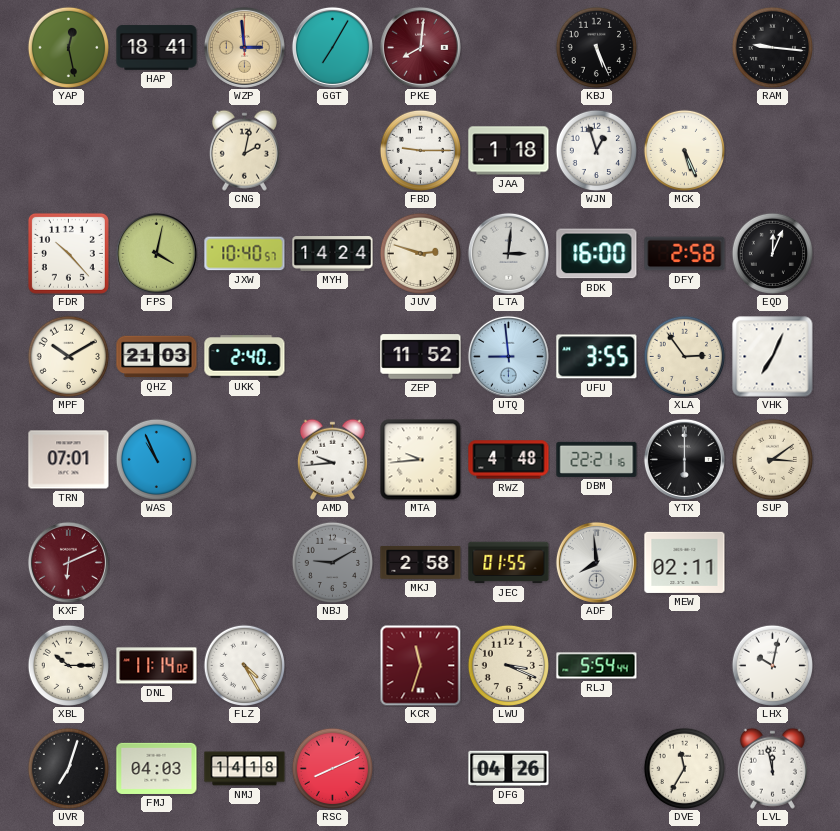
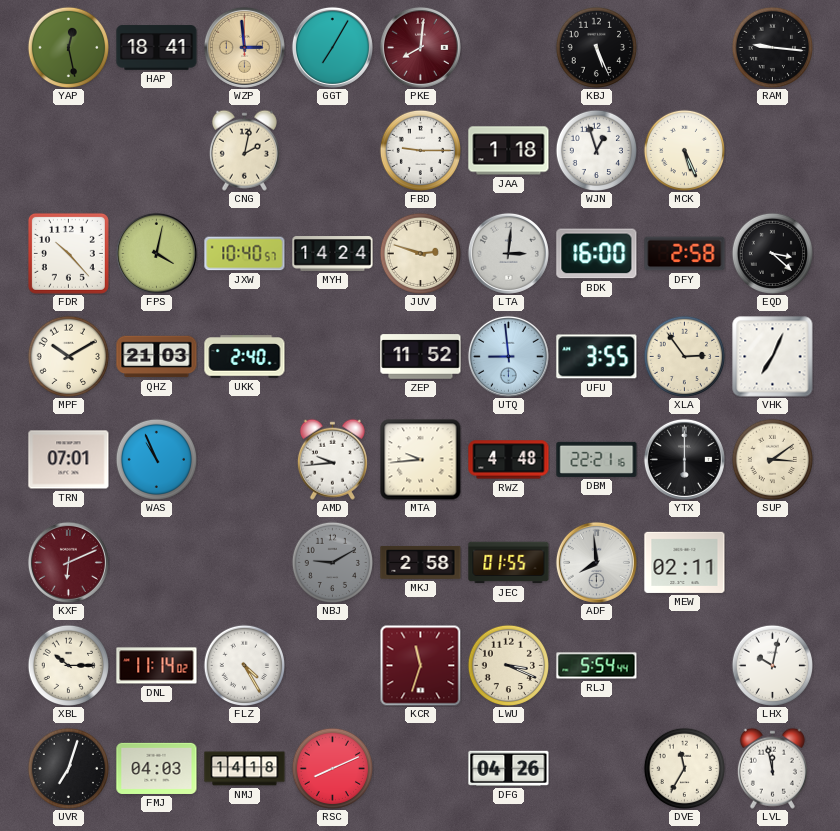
EQD: 12:04 -> 3:22
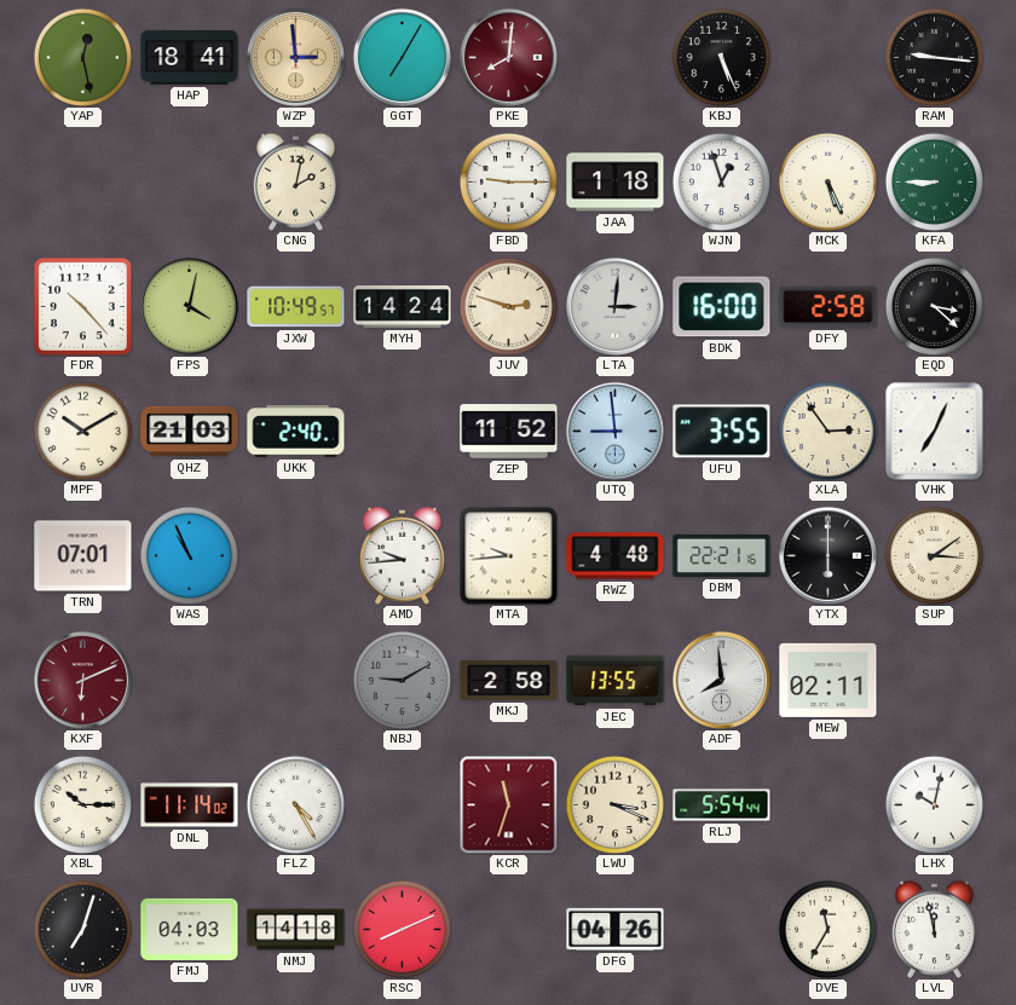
KFA: none -> 8:45
JXW: 10:40 -> 10:49
JEC: 01:55 -> 13:55
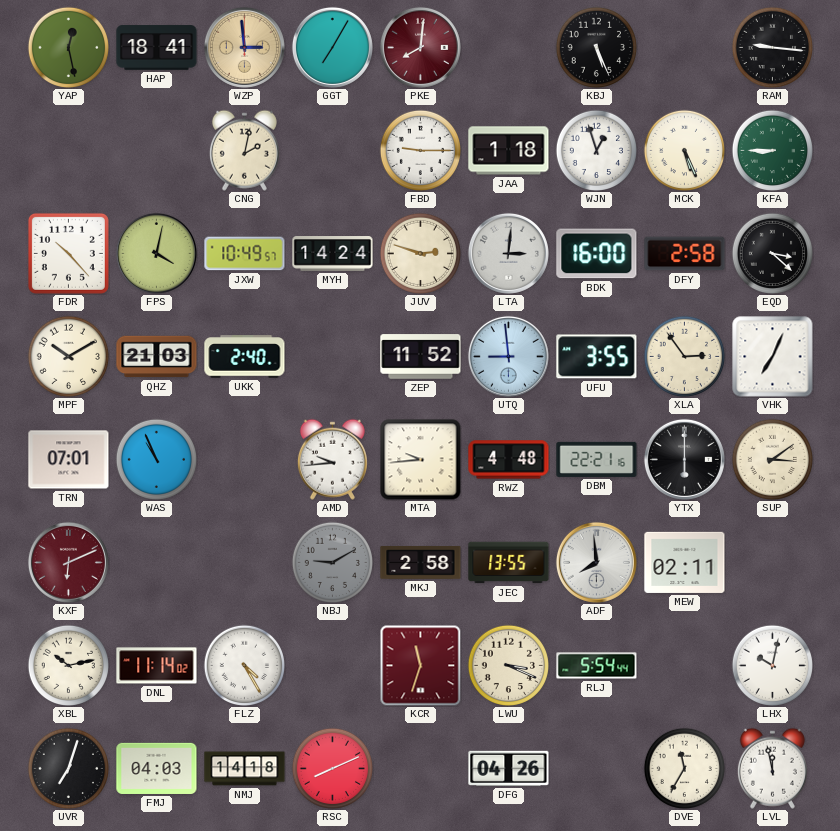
XBL: 10:15 -> 10:13
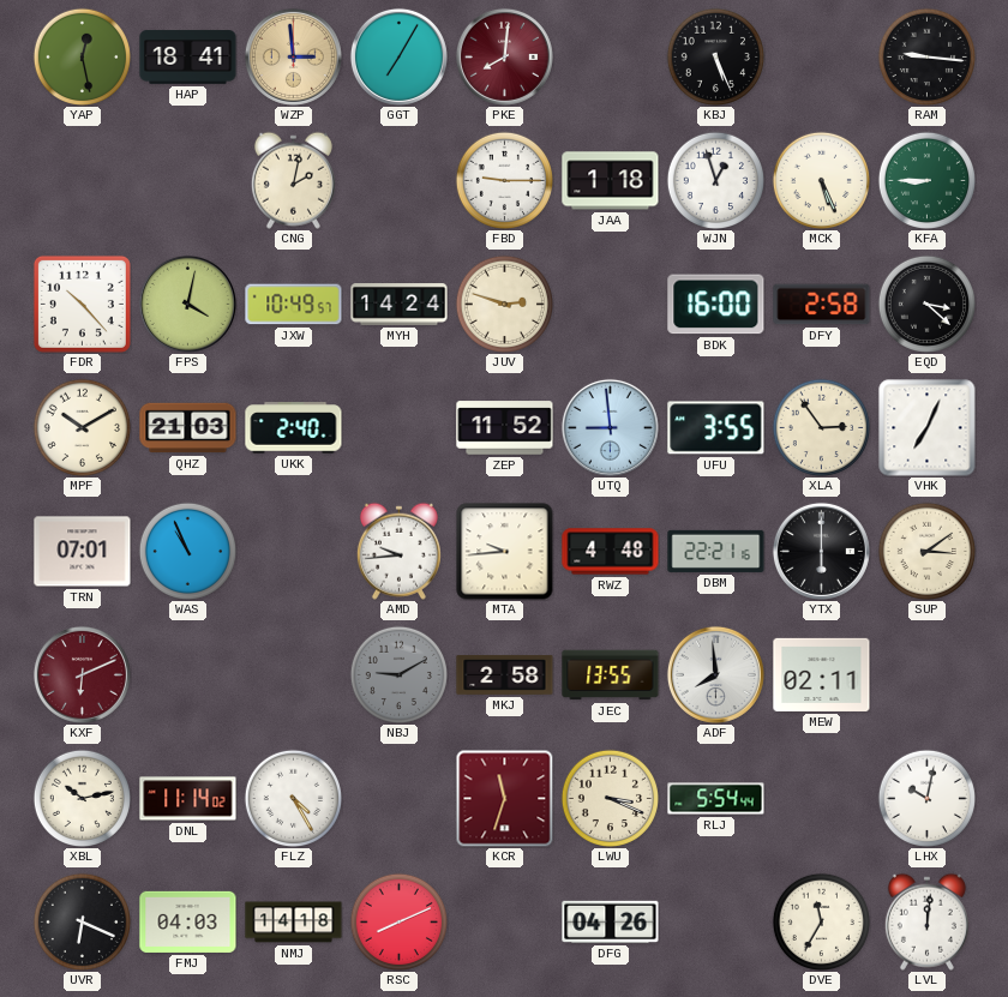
LTA: 3:01 -> none
UVR: 7:03 -> 6:19
LVL: 11:58 -> 12:01
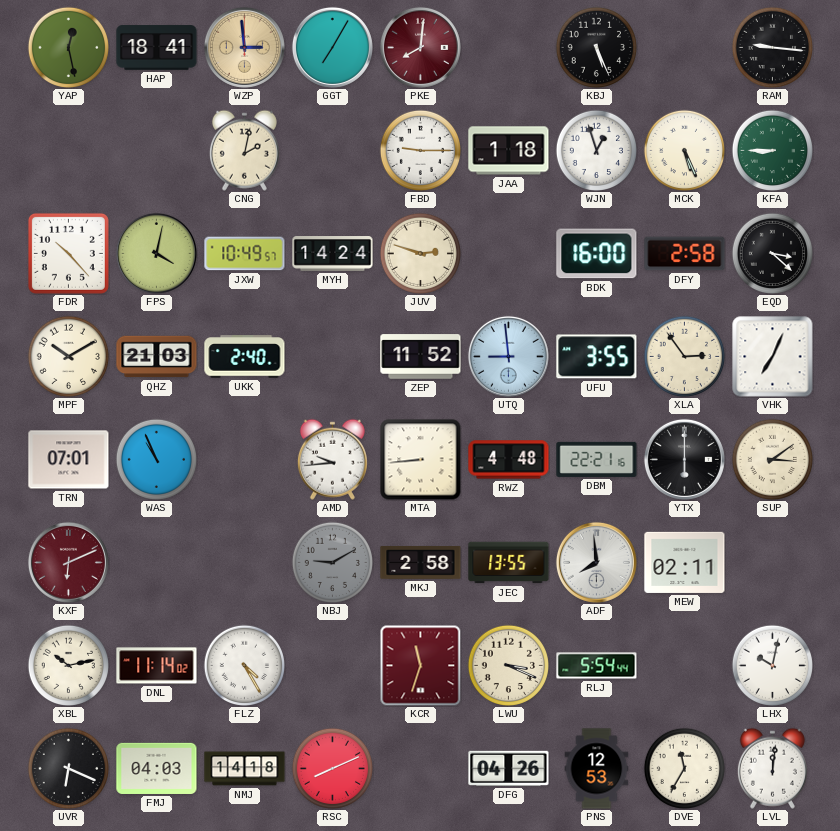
MTA: 9:44 -> 8:44
PNS: none -> 12:53
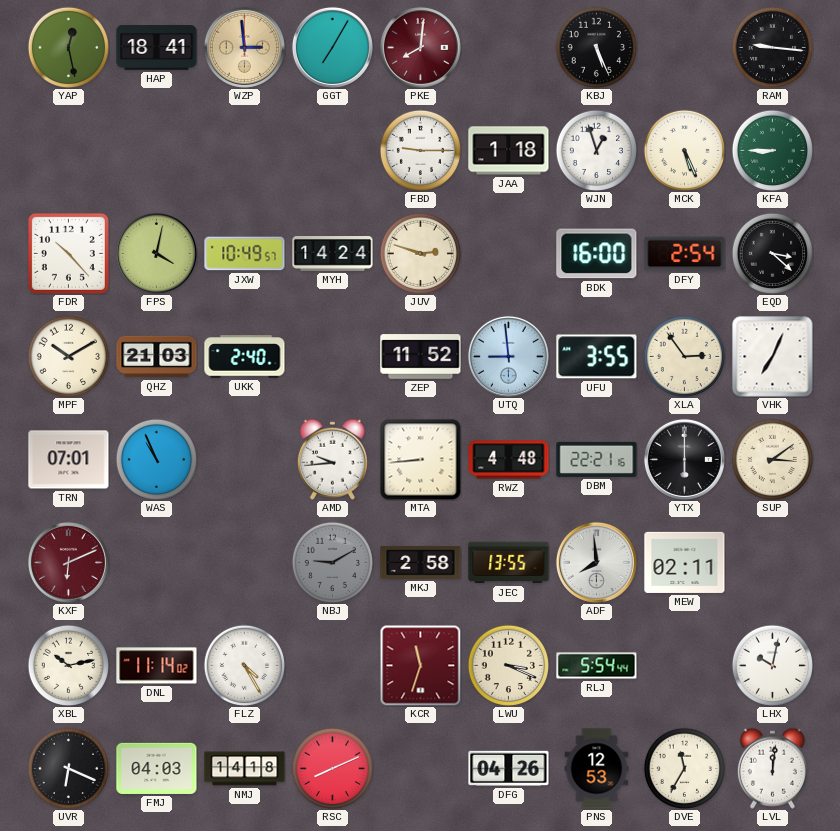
CNG: 2:02 -> none
DFY: 2:58 -> 2:54
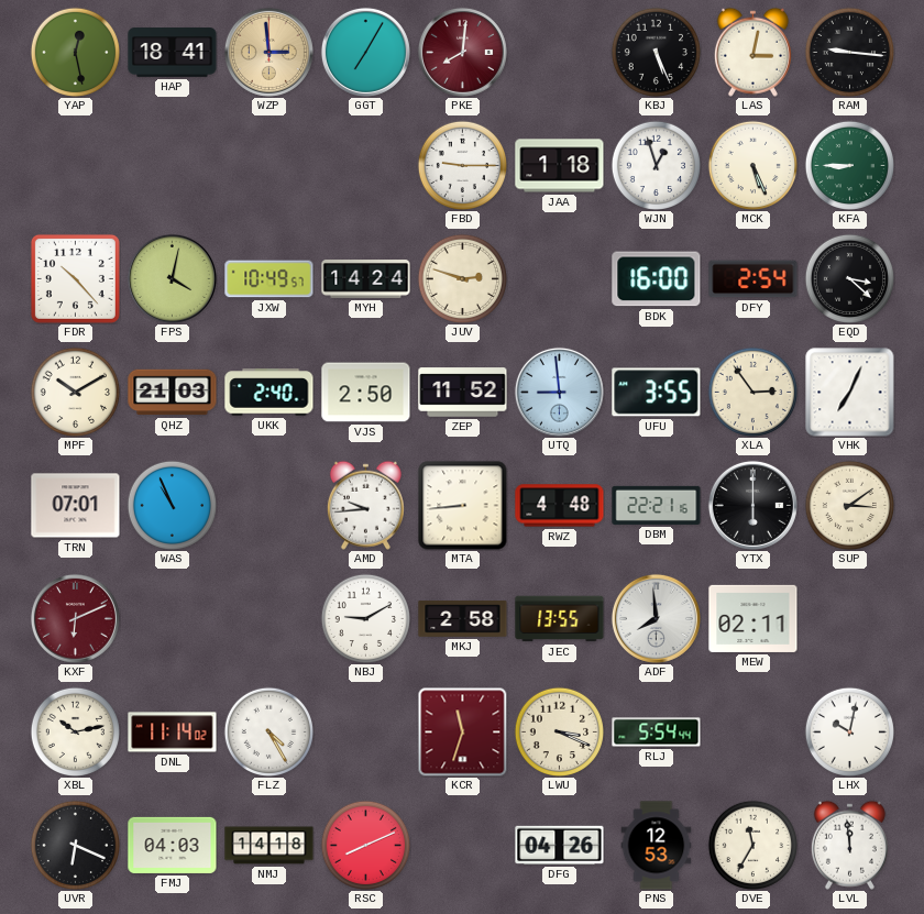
LAS: none -> 3:02
VJS: none -> 2:50
NBJ dial: grey -> white
LVL: 12:01 -> 11:59
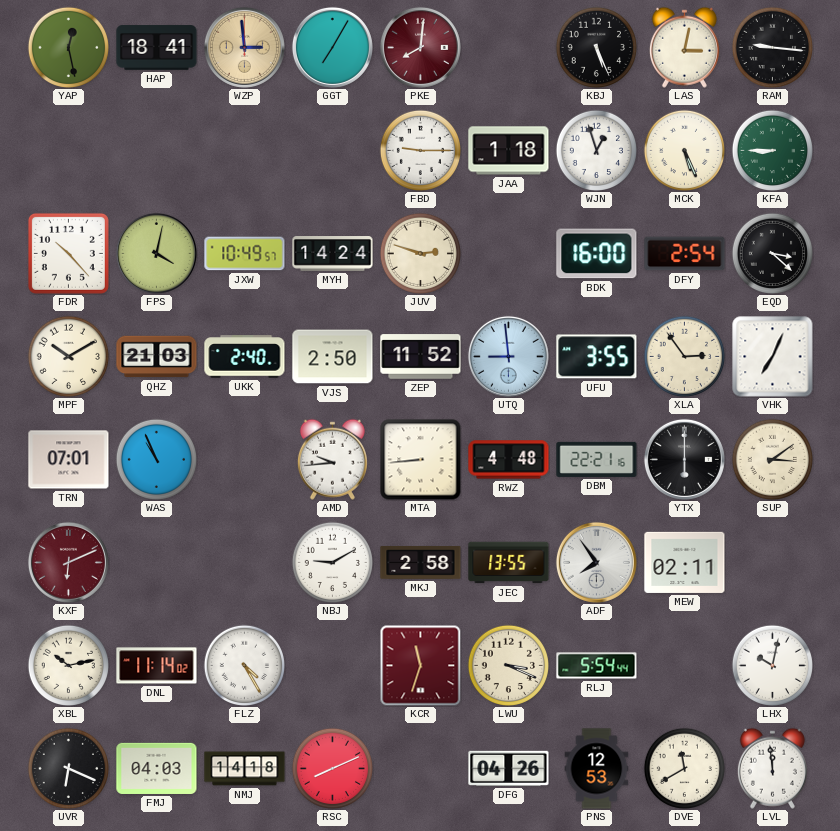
ADF: 7:59 -> 7:54
DVE: 11:35 -> 11:40
